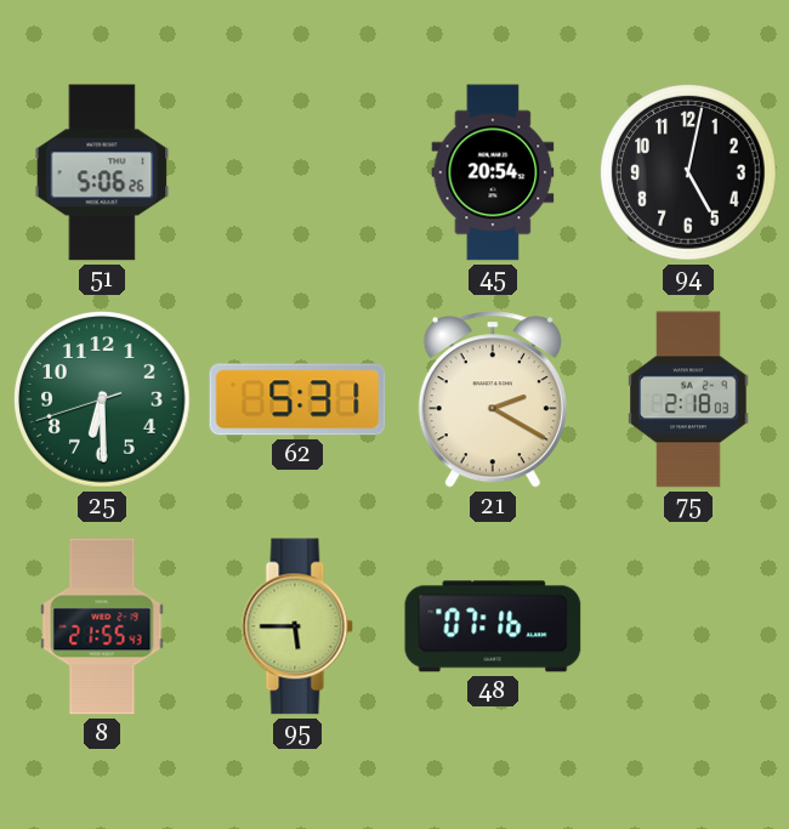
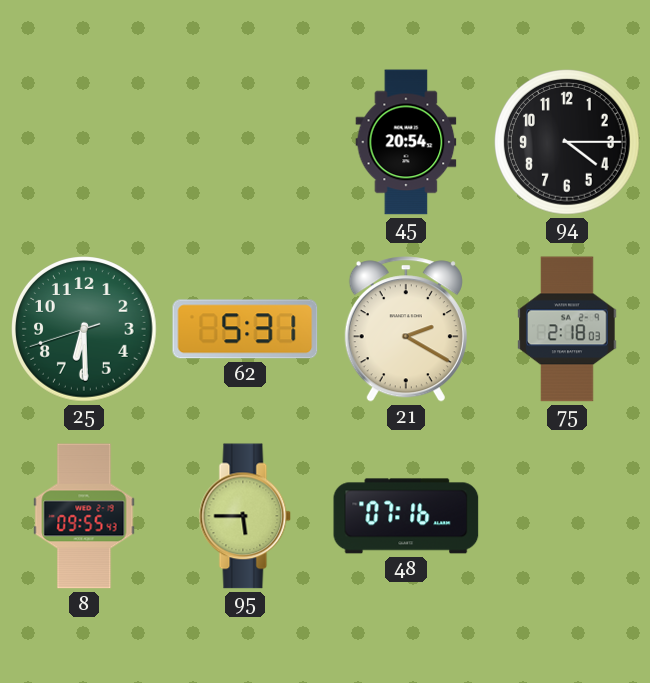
51: 5:06 -> none
94: 5:02 -> 4:15
8: 21:55 -> 09:55
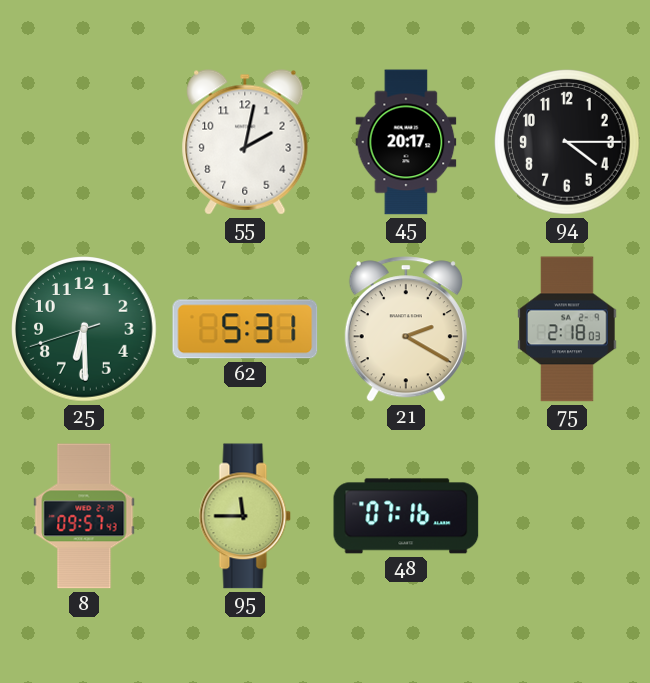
55: none -> 2:02
45: 20:54 -> 20:17
8: 09:55 -> 09:57
95: 5:45 -> 11:45
